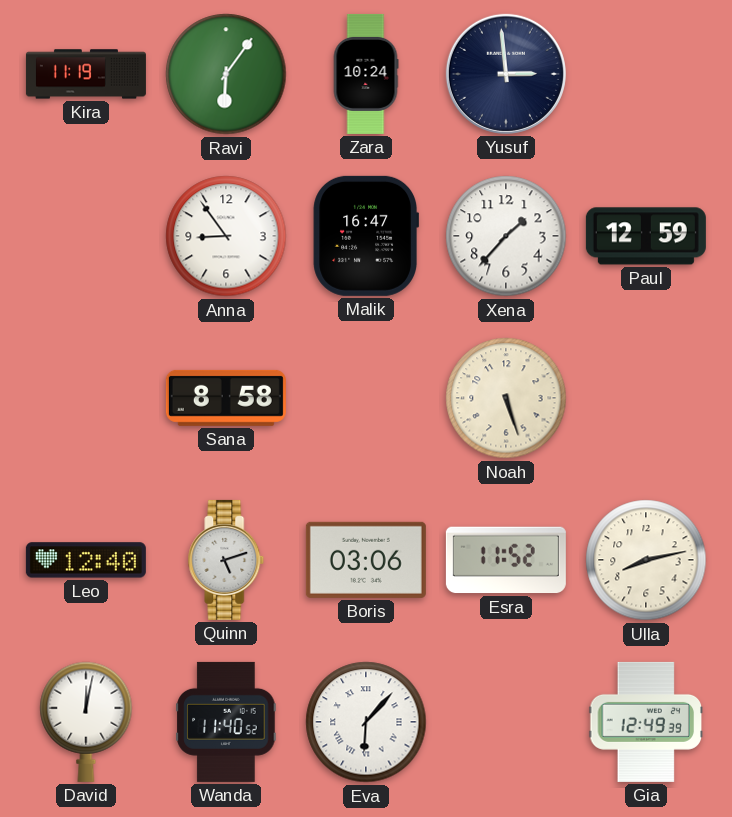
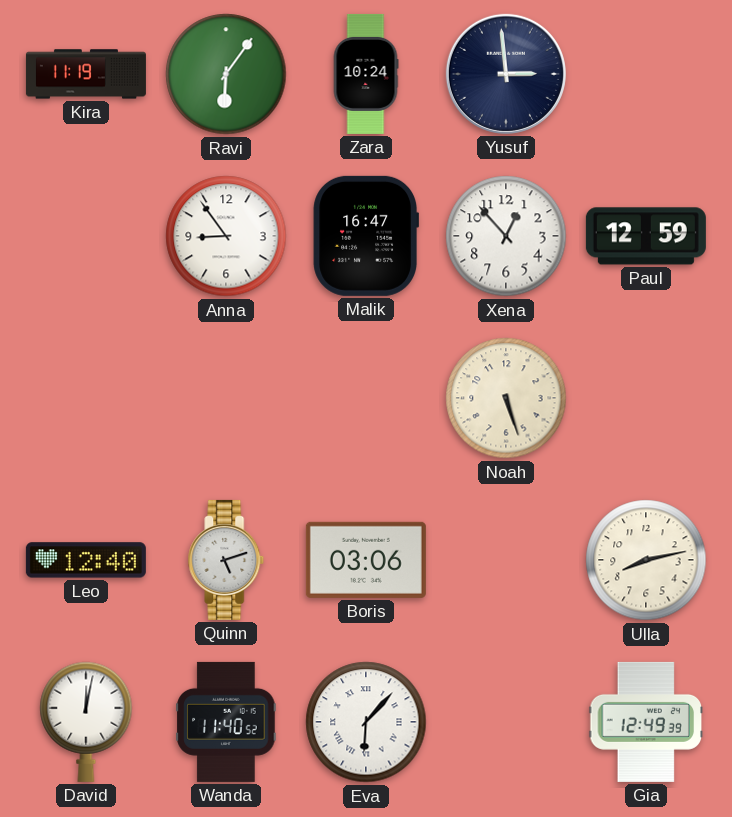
Xena: 1:37 -> 12:53
Sana: 8:58 -> none
Esra: 11:52 -> none
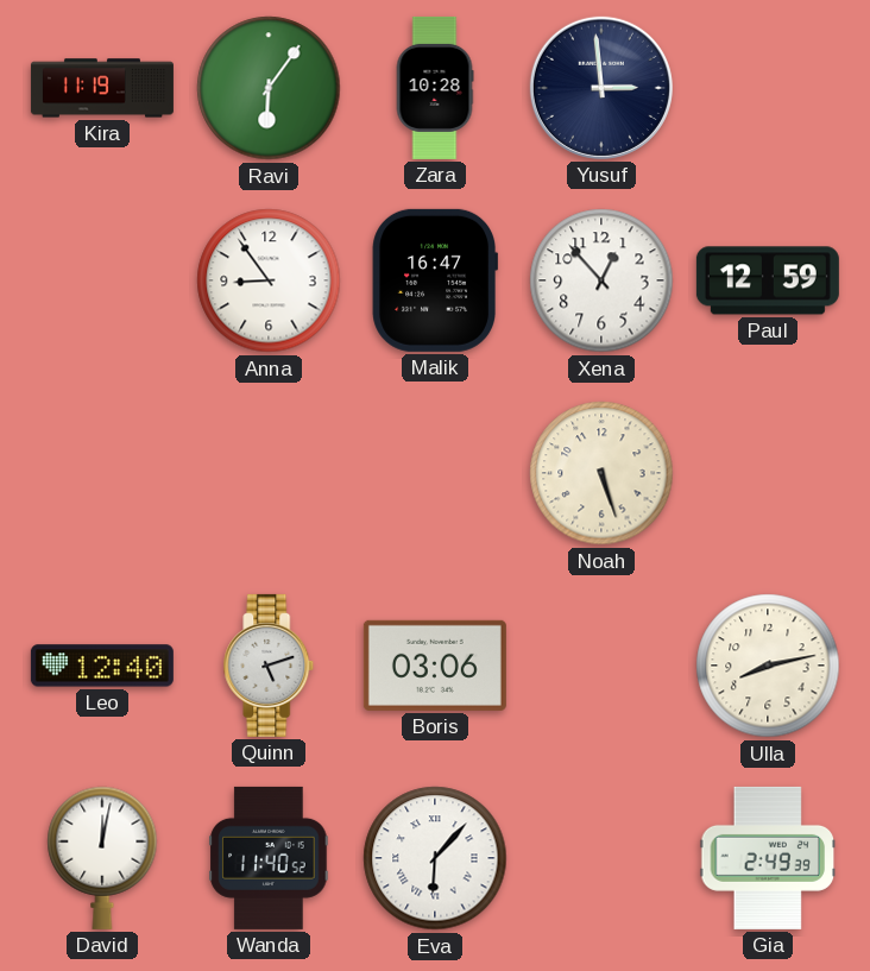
Zara: 10:24 -> 10:28
Gia: 12:49 -> 2:49
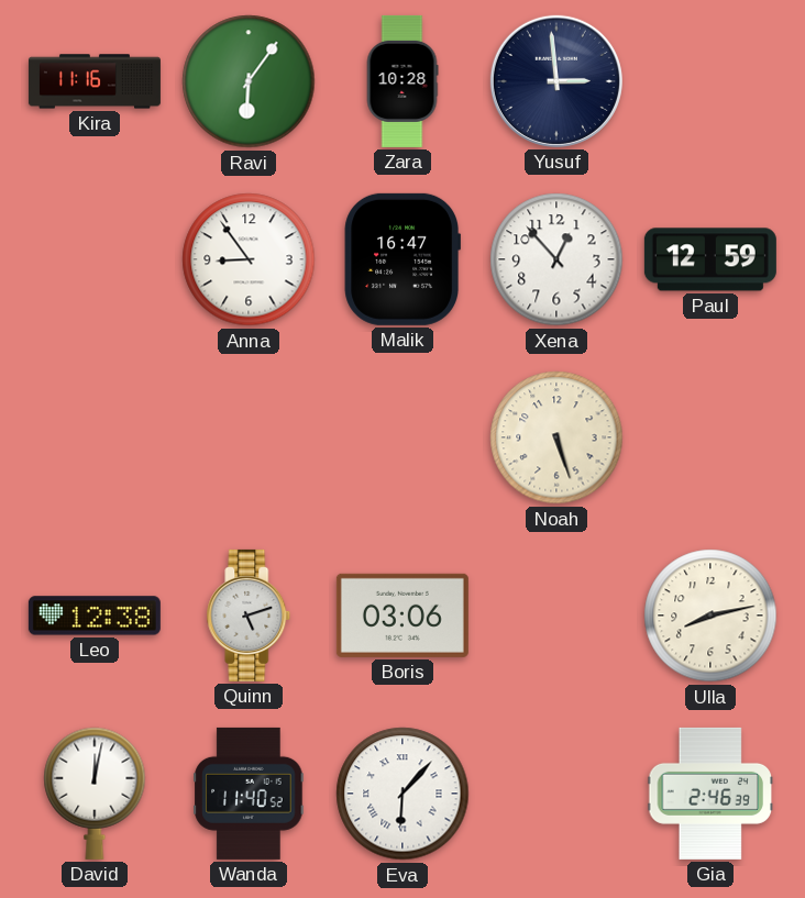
Kira: 11:19 -> 11:16
Leo: 12:40 -> 12:38
Gia: 2:49 -> 2:46
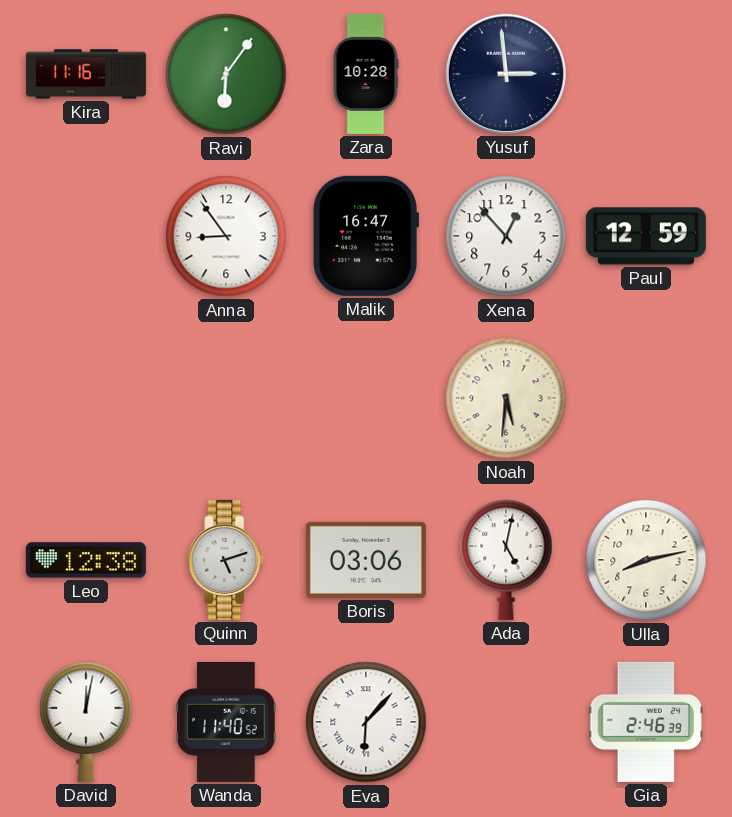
Noah: 5:27 -> 5:31
Ada: none -> 5:02
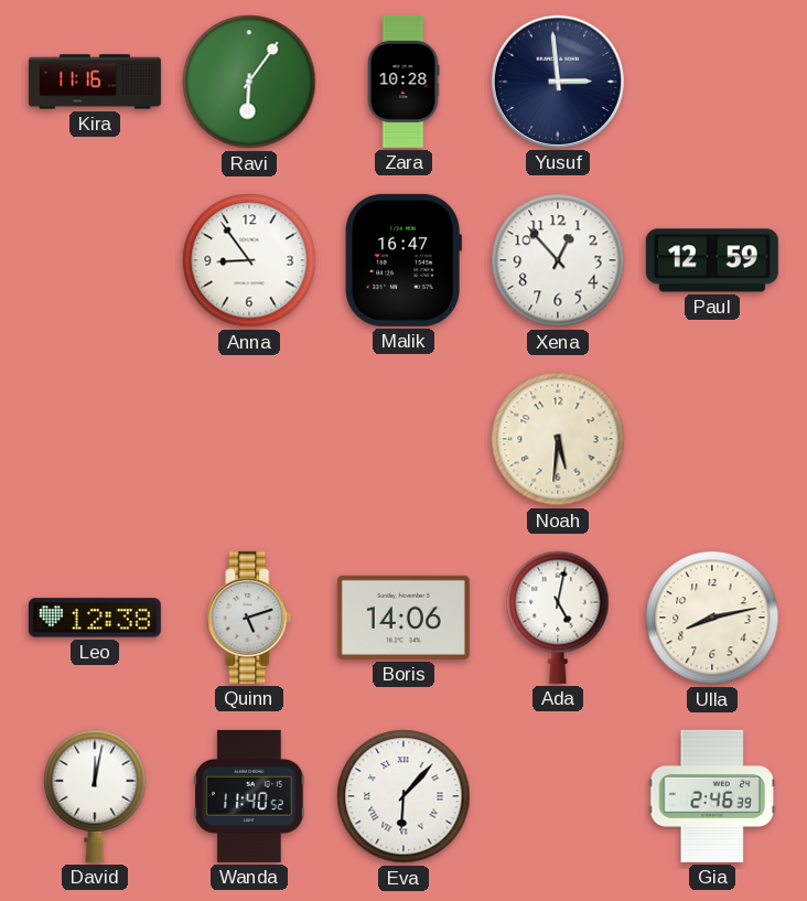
Boris: 03:06 -> 14:06
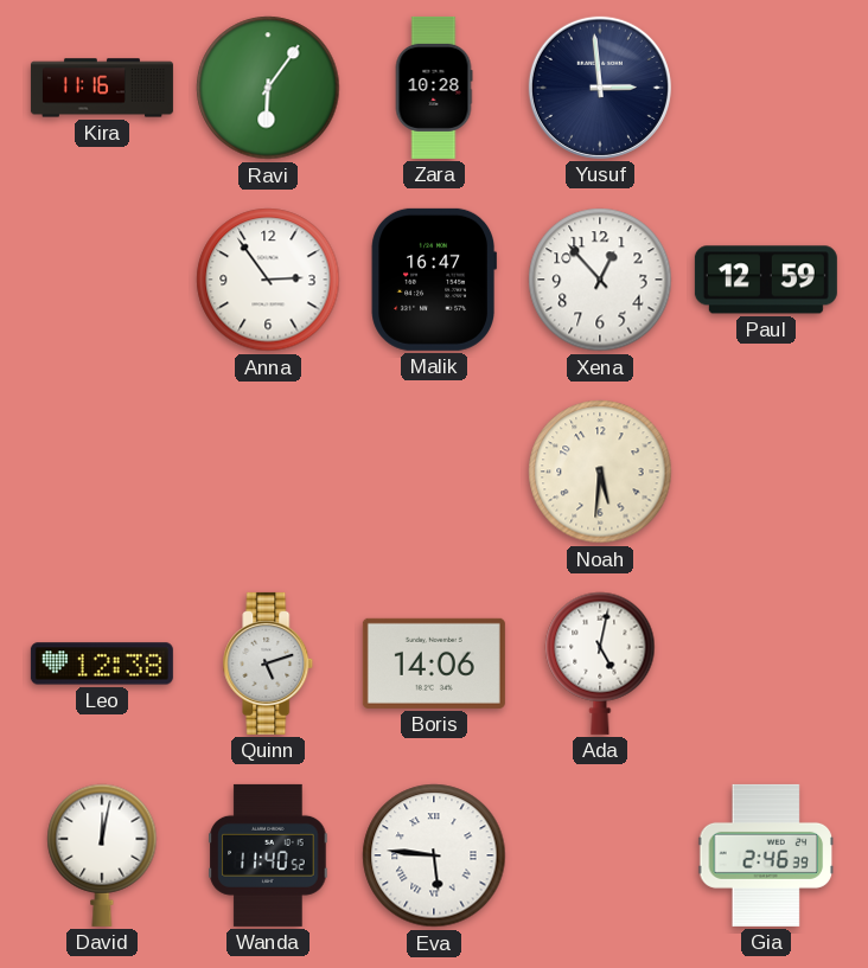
Anna: 8:54 -> 2:54
Ulla: 8:13 -> none
Eva: 6:07 -> 5:46
